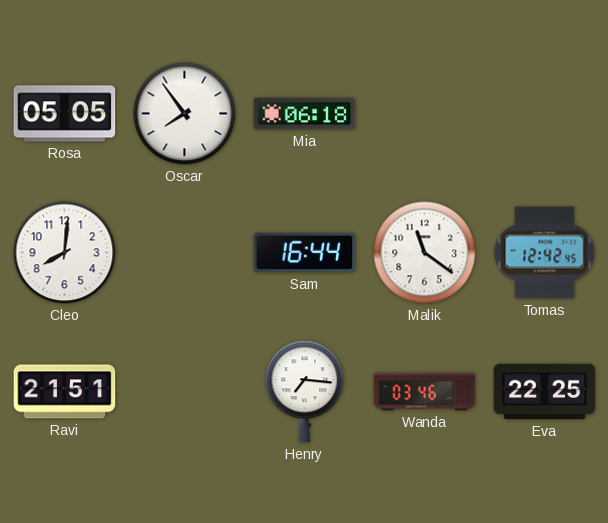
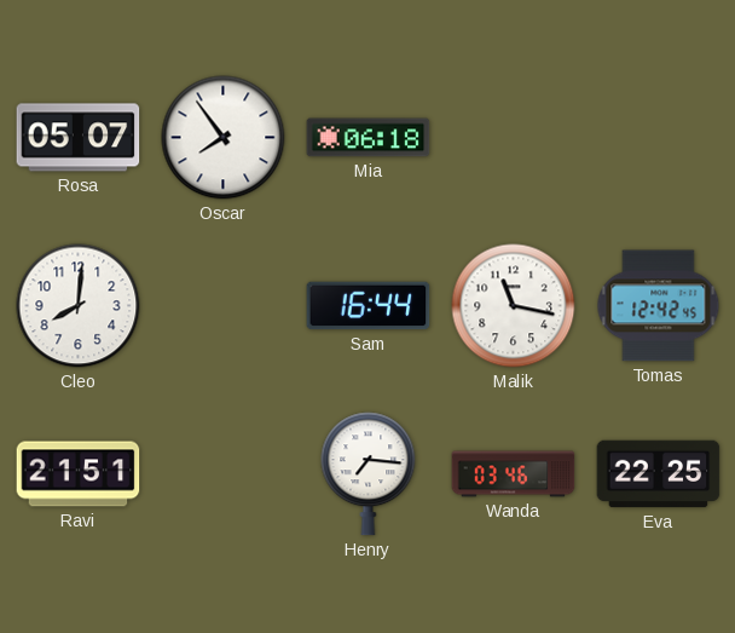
Rosa: 05:05 -> 05:07
Malik: 11:21 -> 11:17
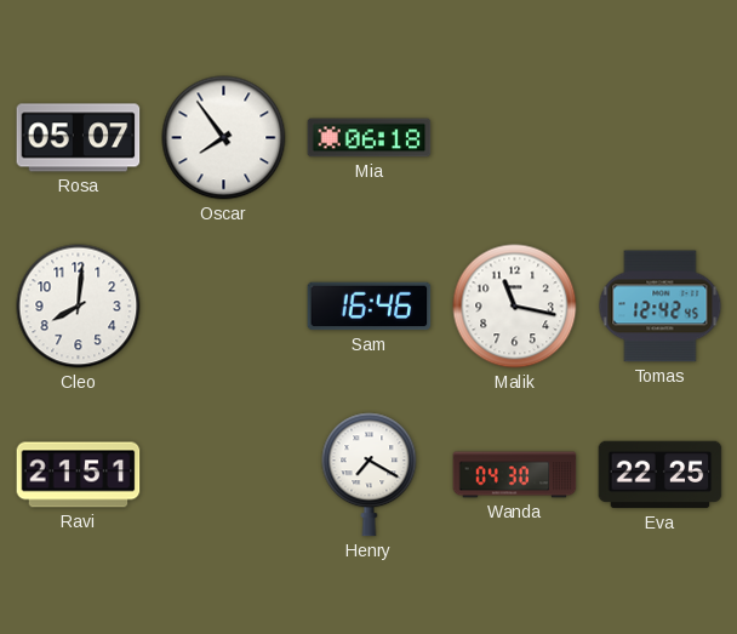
Sam: 16:44 -> 16:46
Henry: 7:16 -> 7:20
Wanda: 03:46 -> 04:30
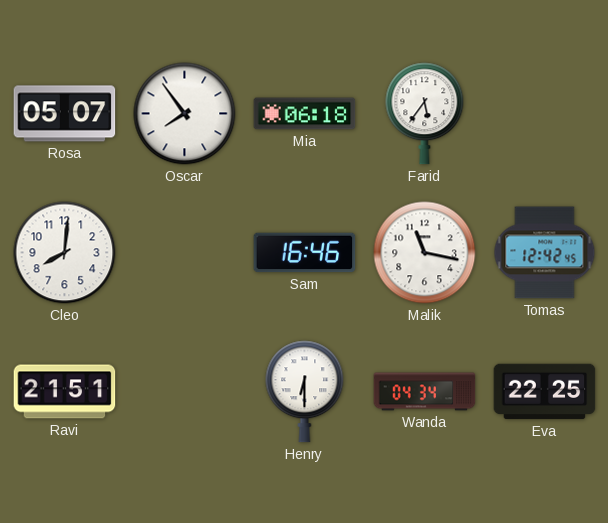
Farid: none -> 5:36
Henry: 7:20 -> 6:30
Wanda: 04:30 -> 04:34
